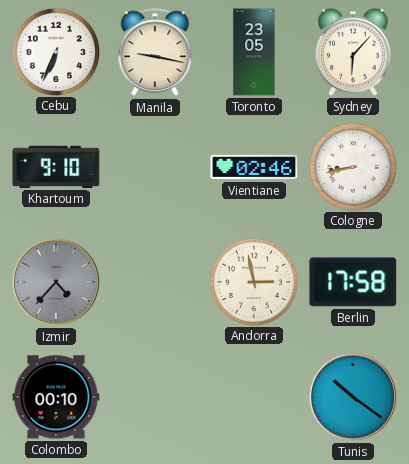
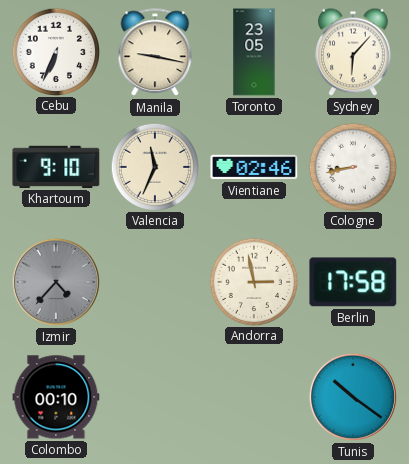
Valencia: none -> 11:34
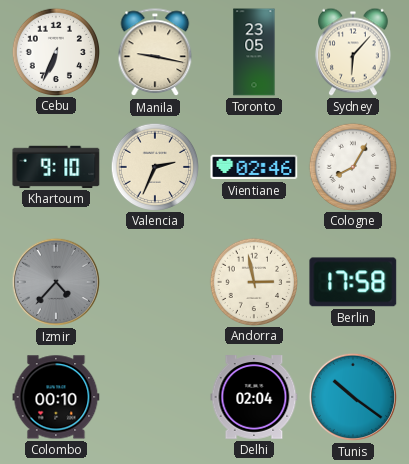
Valencia: 11:34 -> 2:34
Cologne: 8:43 -> 8:05
Delhi: none -> 02:04
